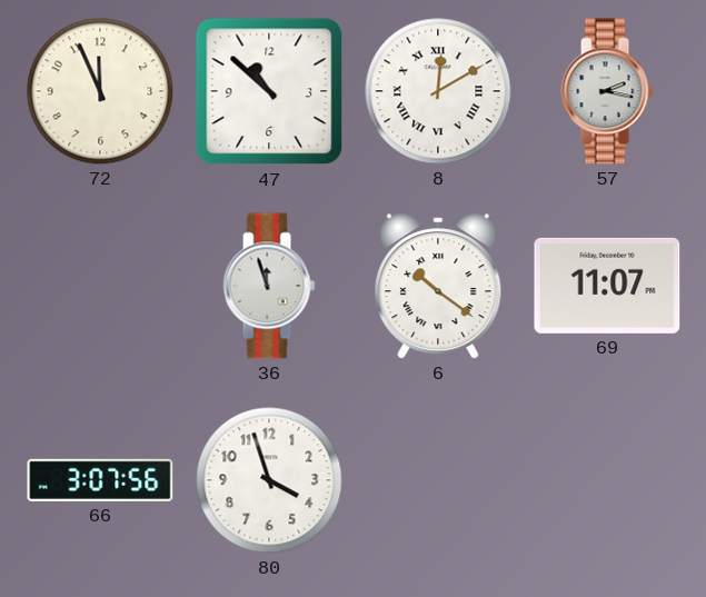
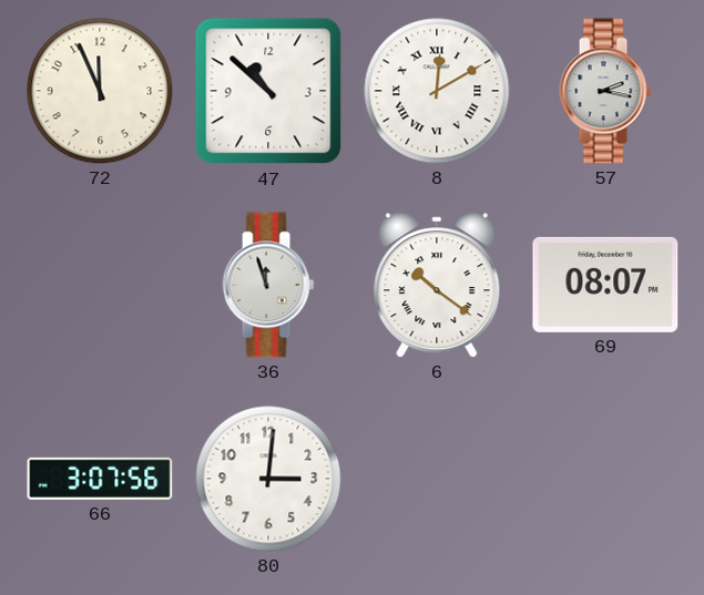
69: 11:07 -> 08:07
80: 3:57 -> 3:01
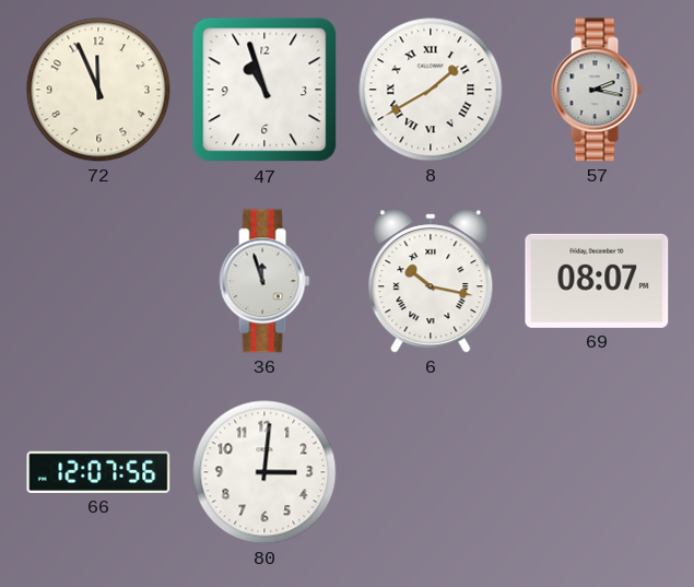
47: 10:52 -> 10:57
8: 12:10 -> 1:40
6: 10:21 -> 10:17
66: 3:07 -> 12:07
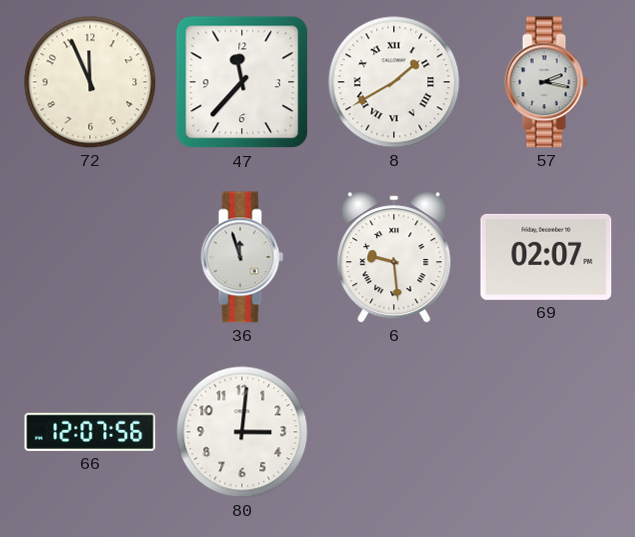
47: 10:57 -> 11:37
6: 10:17 -> 9:29
69: 08:07 -> 02:07
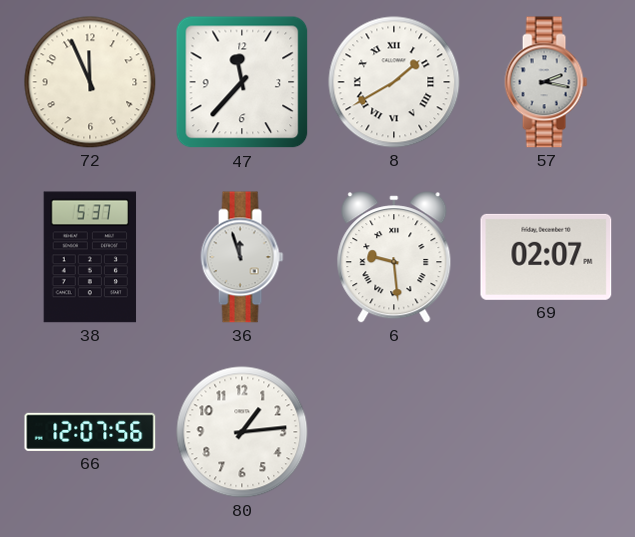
38: none -> 5:37
80: 3:01 -> 1:14
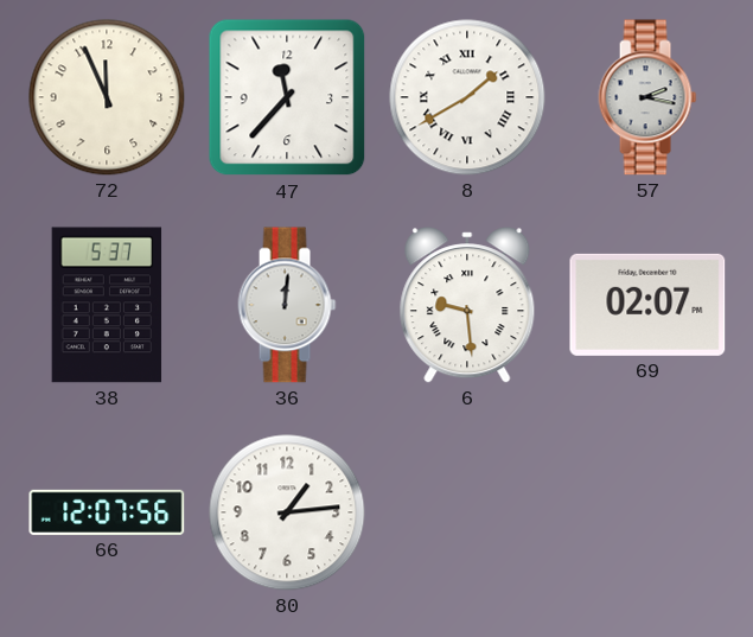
36: 11:57 -> 12:01
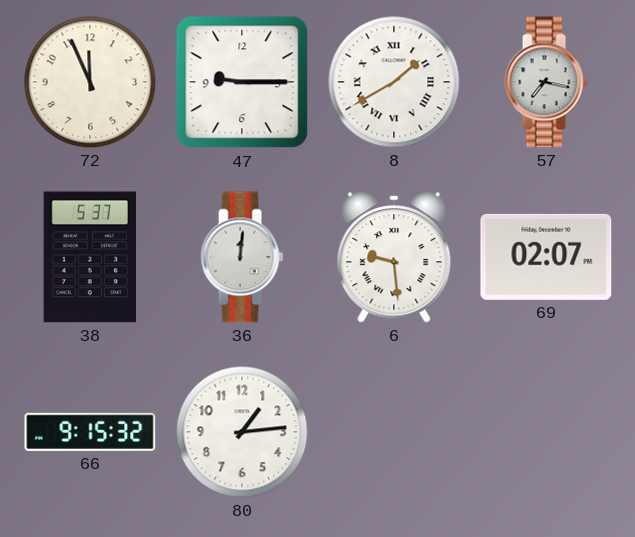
47: 11:37 -> 9:15
57: 2:17 -> 7:17
66: 12:07 -> 9:15
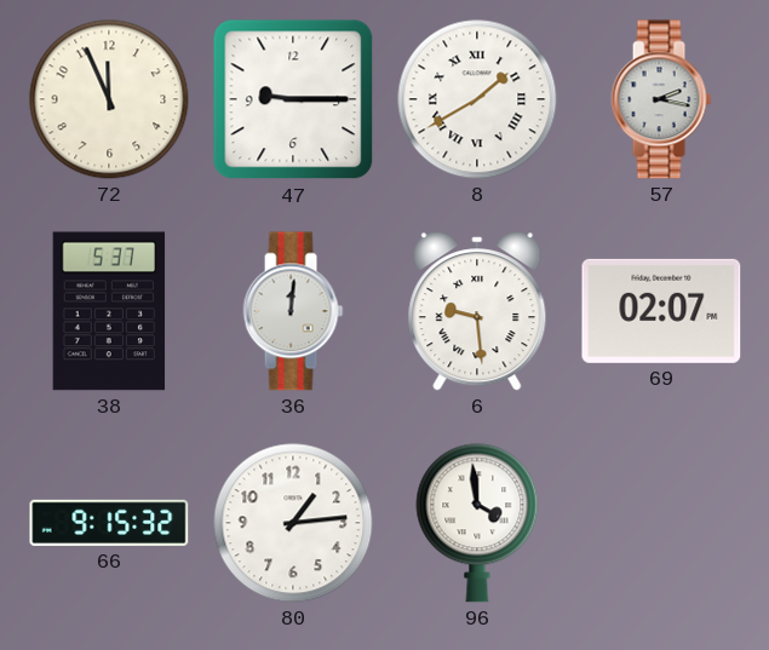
57: 7:17 -> 2:17
96: none -> 3:59
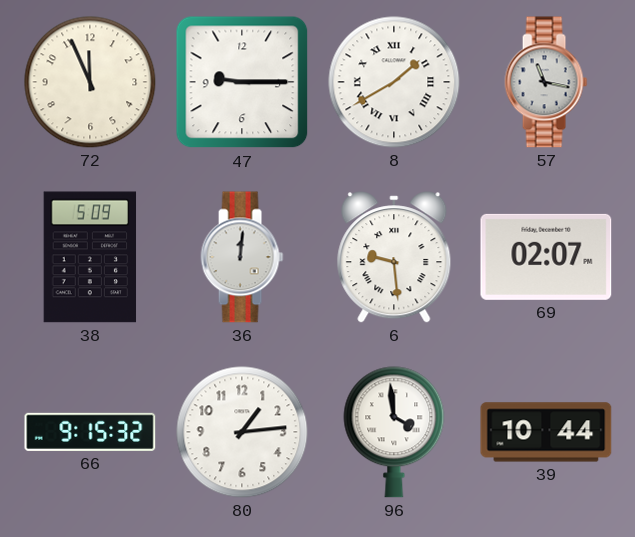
57: 2:17 -> 11:17
38: 5:37 -> 5:09
39: none -> 10:44
